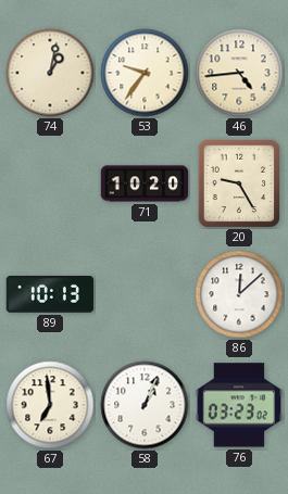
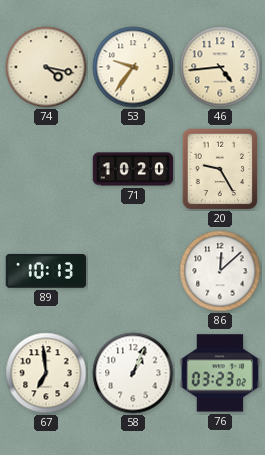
74: 1:02 -> 4:17
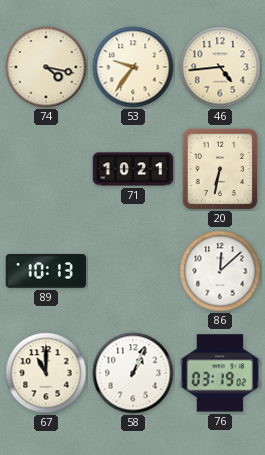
71: 10:20 -> 10:21
20: 9:25 -> 6:32
67: 6:59 -> 11:00
76: 03:23 -> 03:19
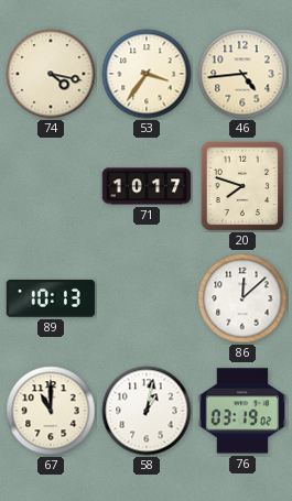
53: 9:36 -> 3:36
71: 10:21 -> 10:17
20: 6:32 -> 7:48
58: 1:04 -> 1:02
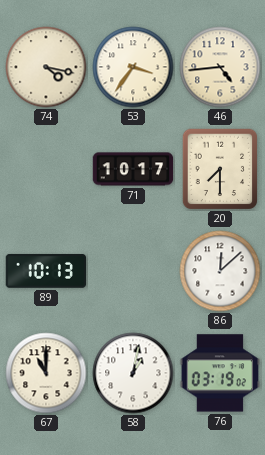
20: 7:48 -> 7:30
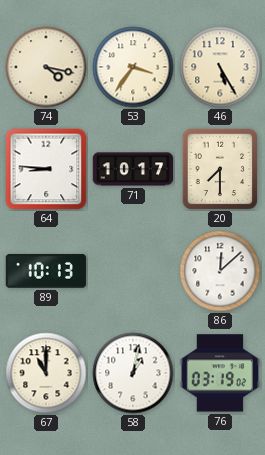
46: 4:44 -> 5:25
64: none -> 8:46
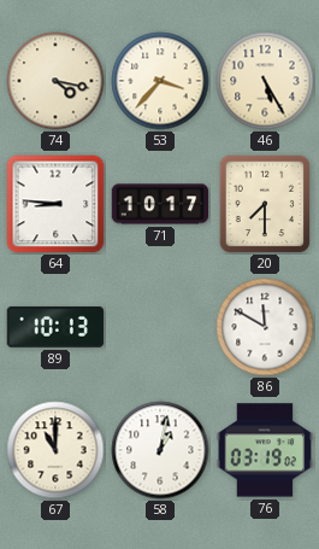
53: 3:36 -> 3:37
86: 12:08 -> 11:50
